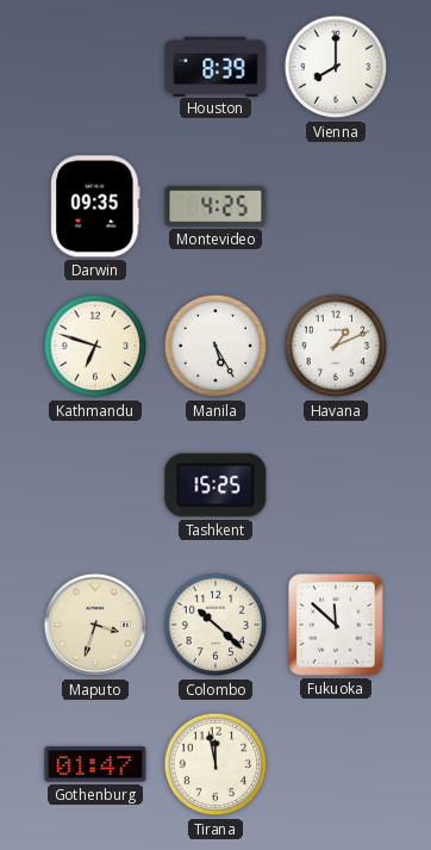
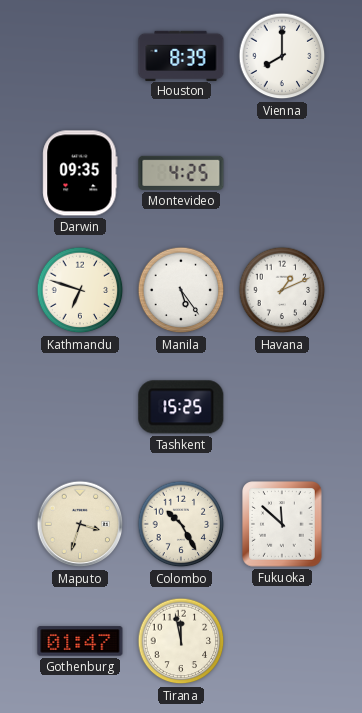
Manila: 5:25 -> 5:24
Colombo: 10:22 -> 10:25
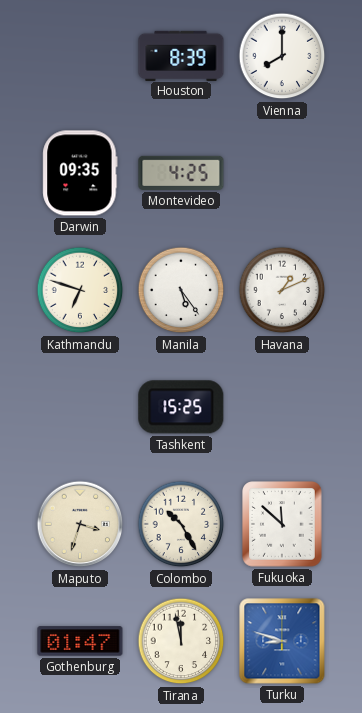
Turku: none -> 8:48
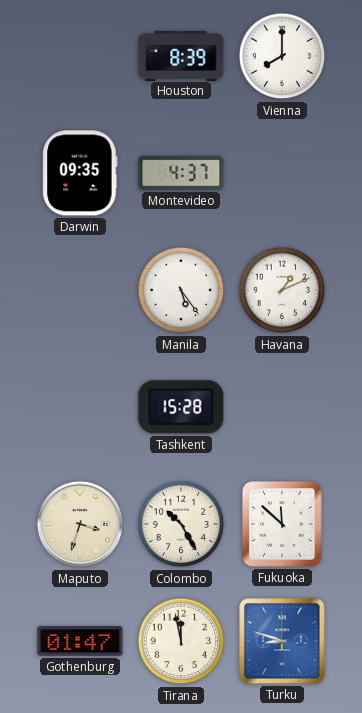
Montevideo: 4:25 -> 4:37
Kathmandu: 6:48 -> none
Tashkent: 15:25 -> 15:28
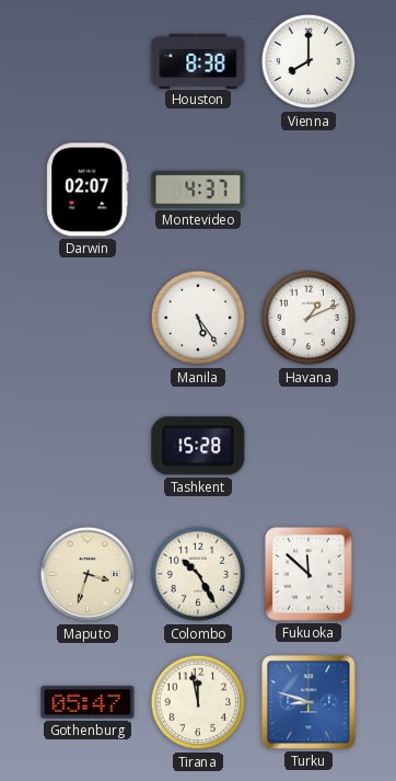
Houston: 8:39 -> 8:38
Darwin: 09:35 -> 02:07
Gothenburg: 01:47 -> 05:47
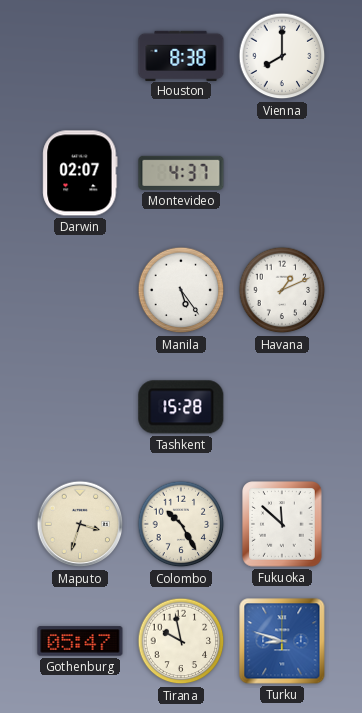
Tirana: 11:58 -> 9:58
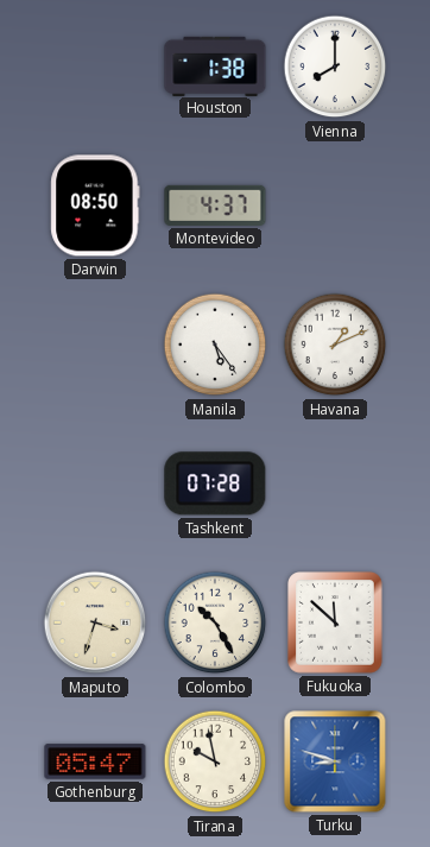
Houston: 8:38 -> 1:38
Darwin: 02:07 -> 08:50
Tashkent: 15:28 -> 07:28
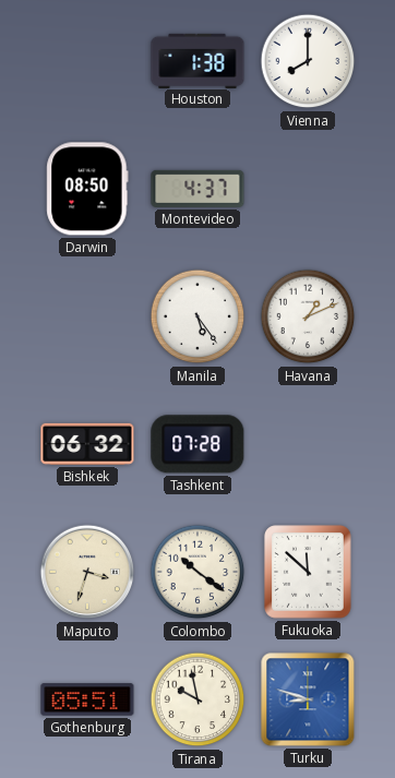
Bishkek: none -> 06:32
Colombo: 10:25 -> 10:21
Gothenburg: 05:47 -> 05:51
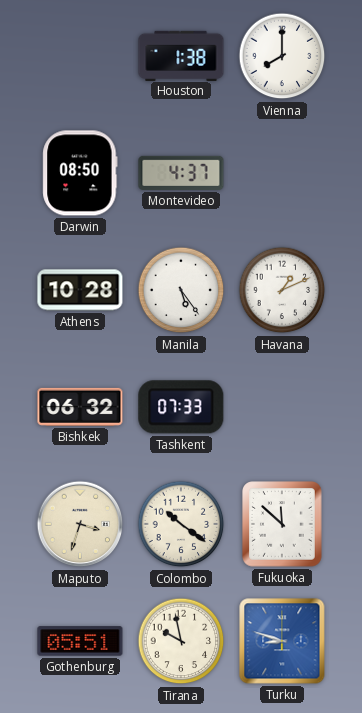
Athens: none -> 10:28
Tashkent: 07:28 -> 07:33
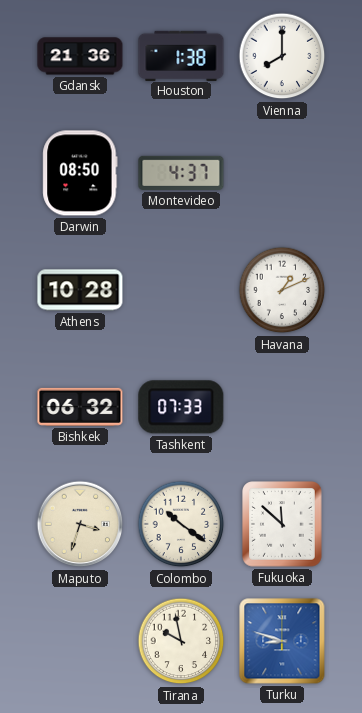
Gdansk: none -> 21:36
Manila: 5:24 -> none
Gothenburg: 05:51 -> none
